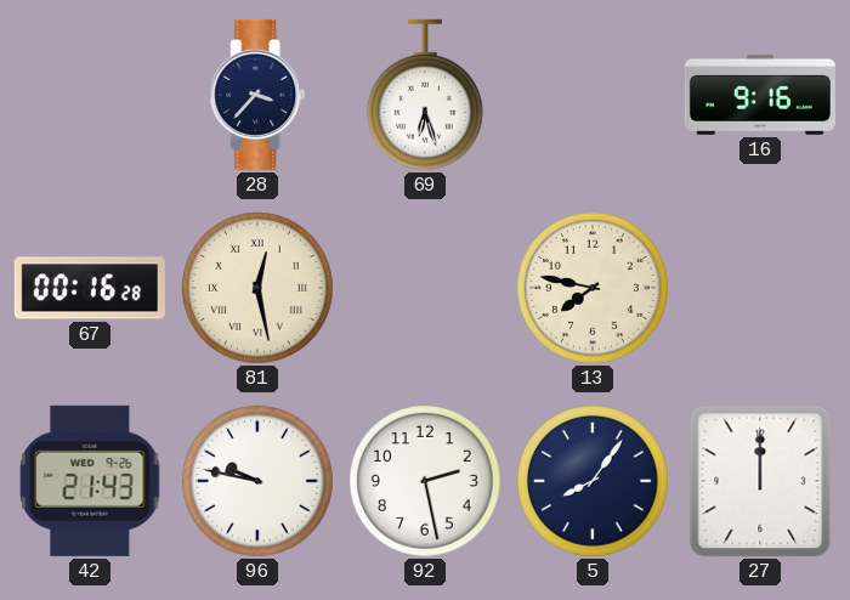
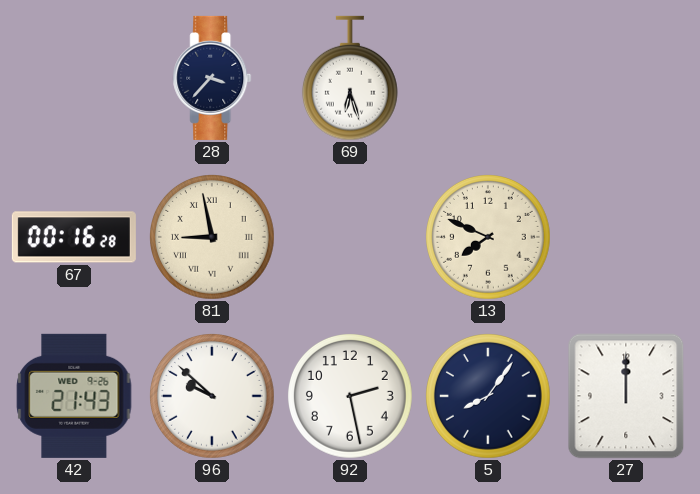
16: 9:16 -> none
81: 12:28 -> 8:58
13: 7:47 -> 7:49
96: 9:47 -> 9:52
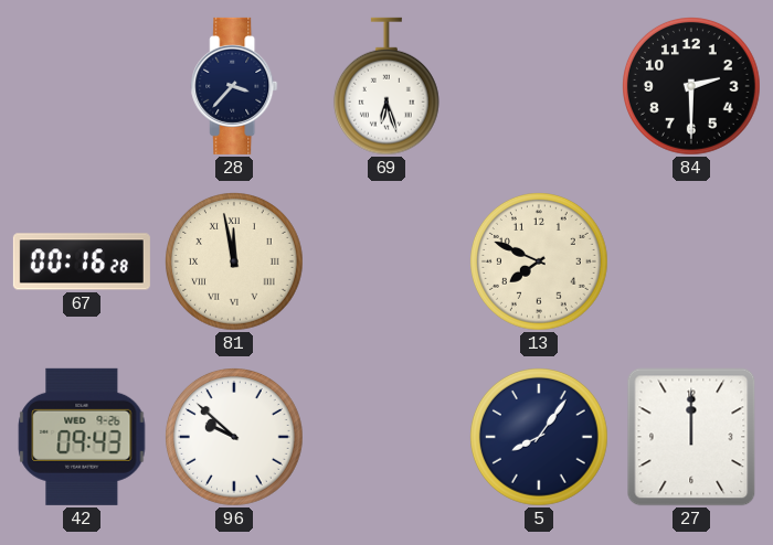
84: none -> 2:30
81: 8:58 -> 11:58
42: 21:43 -> 09:43
92: 2:28 -> none
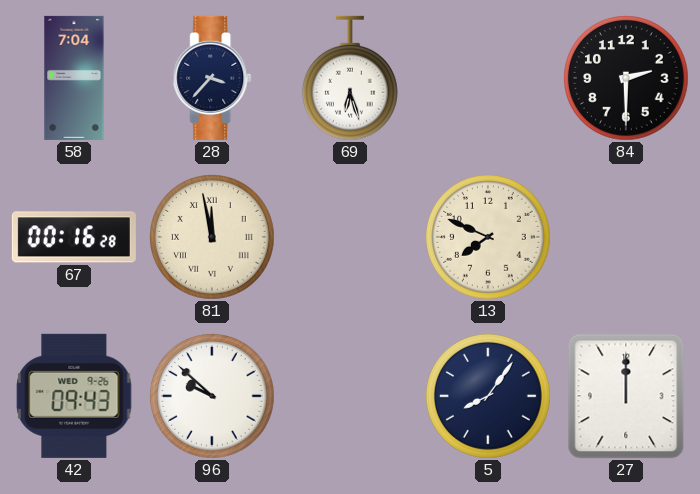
58: none -> 7:04
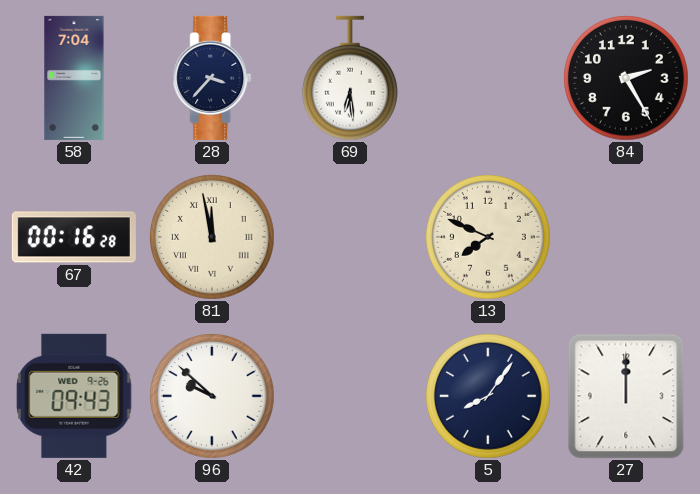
69: 6:27 -> 6:29
84: 2:30 -> 2:25
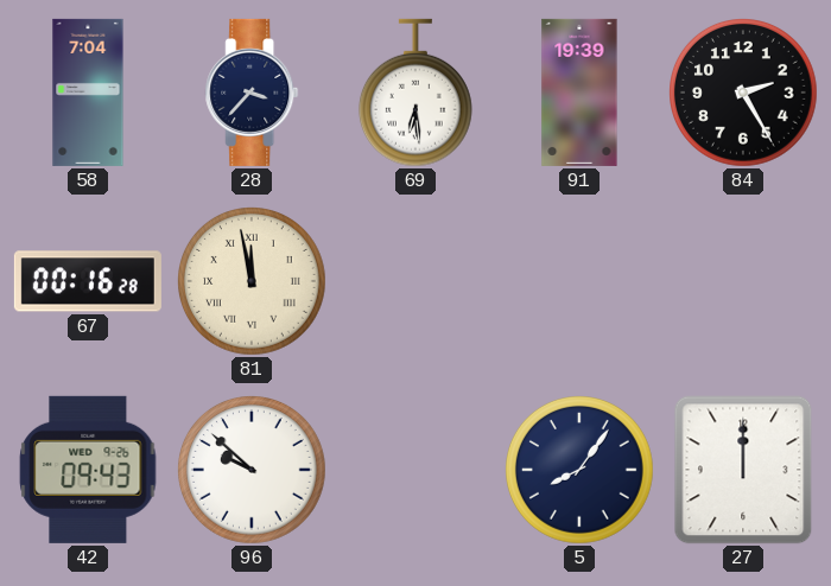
91: none -> 19:39
13: 7:49 -> none
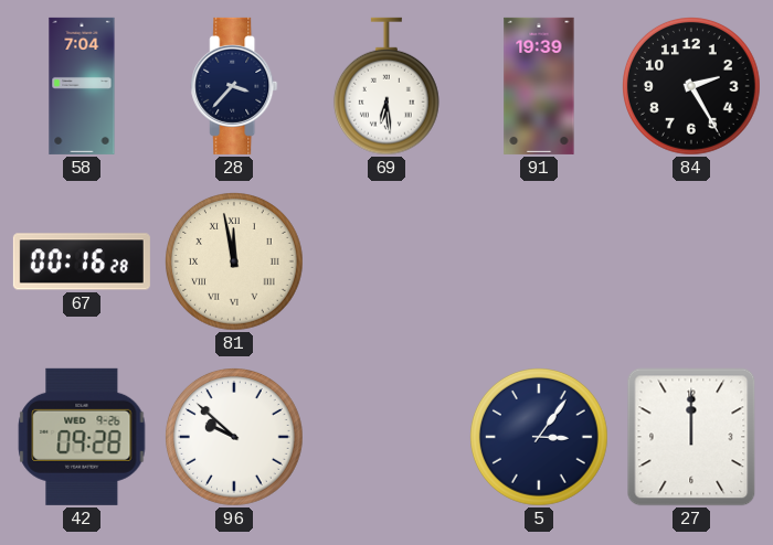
42: 09:43 -> 09:28
5: 8:06 -> 3:06
